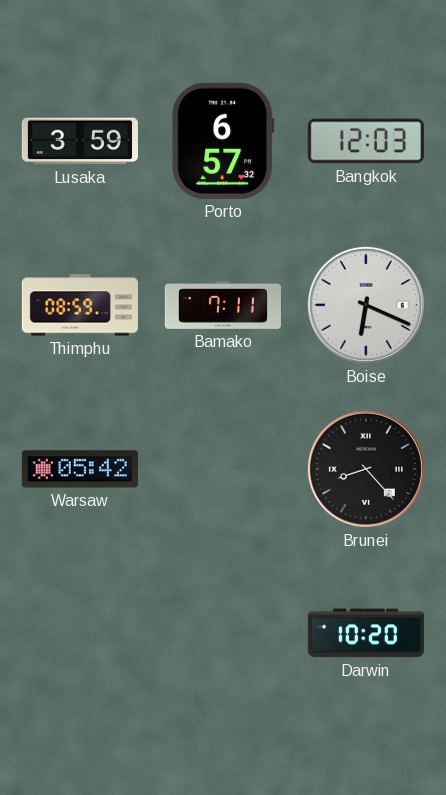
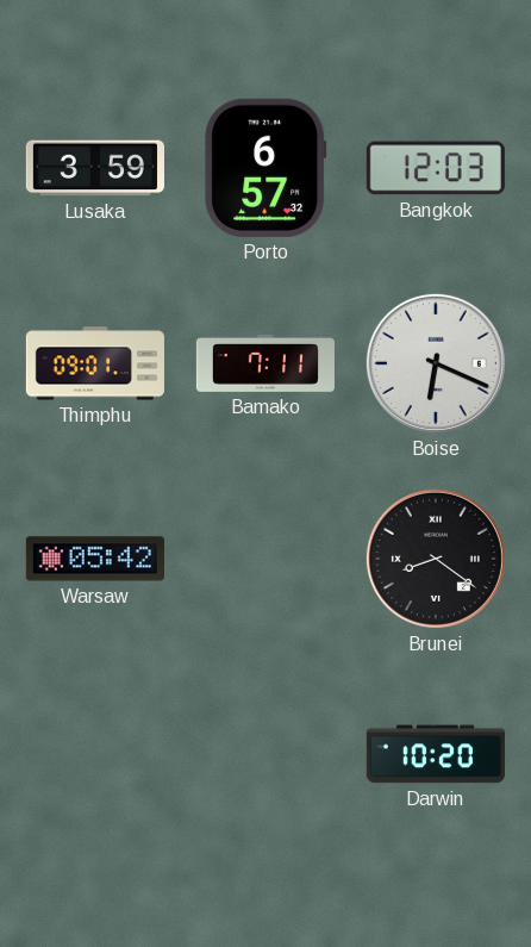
Thimphu: 08:59 -> 09:01
Brunei: 8:23 -> 8:21
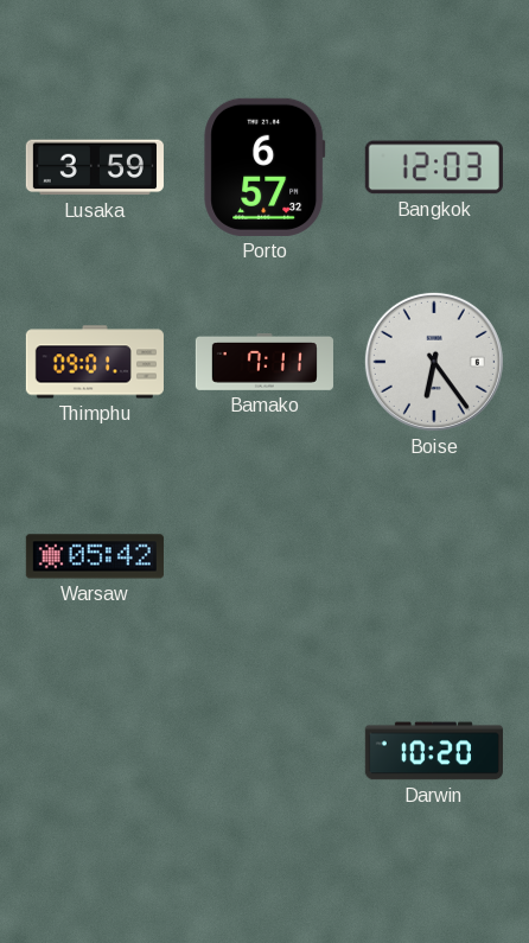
Boise: 6:19 -> 6:24
Brunei: 8:21 -> none
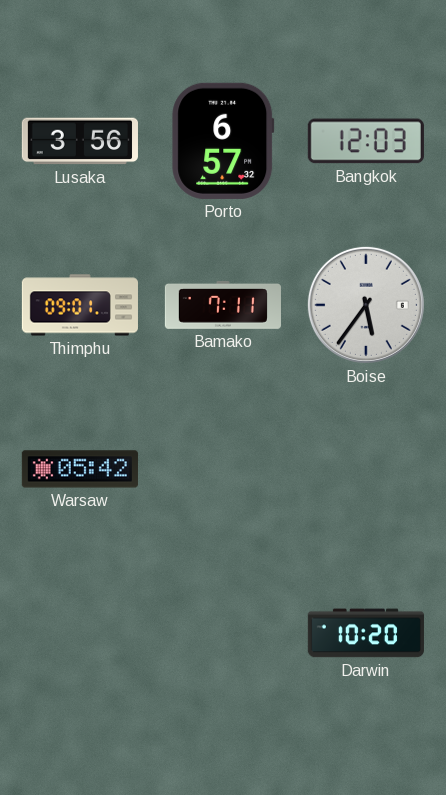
Lusaka: 3:59 -> 3:56
Boise: 6:24 -> 5:36
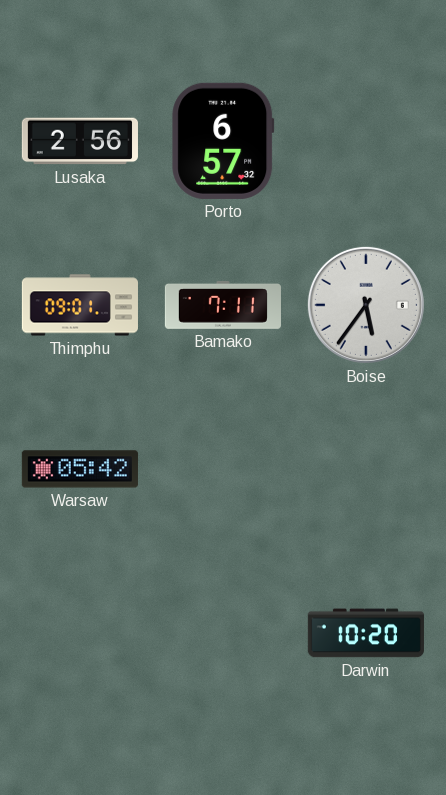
Lusaka: 3:56 -> 2:56
Bangkok: 12:03 -> none
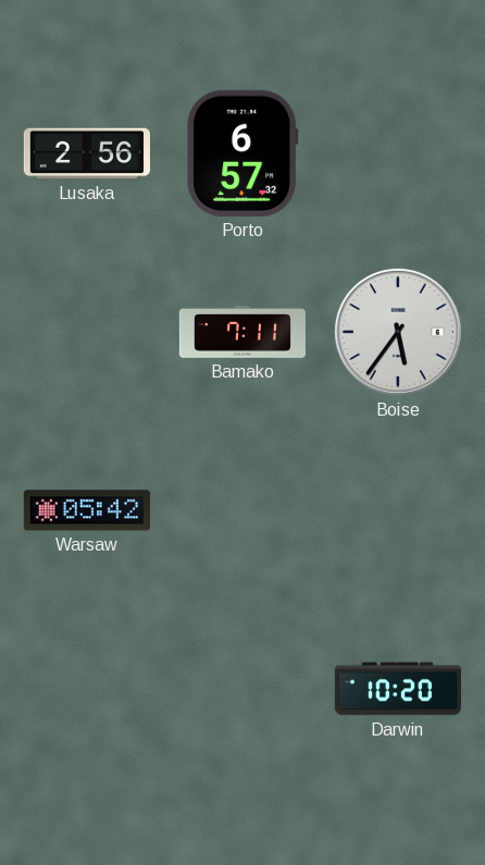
Thimphu: 09:01 -> none
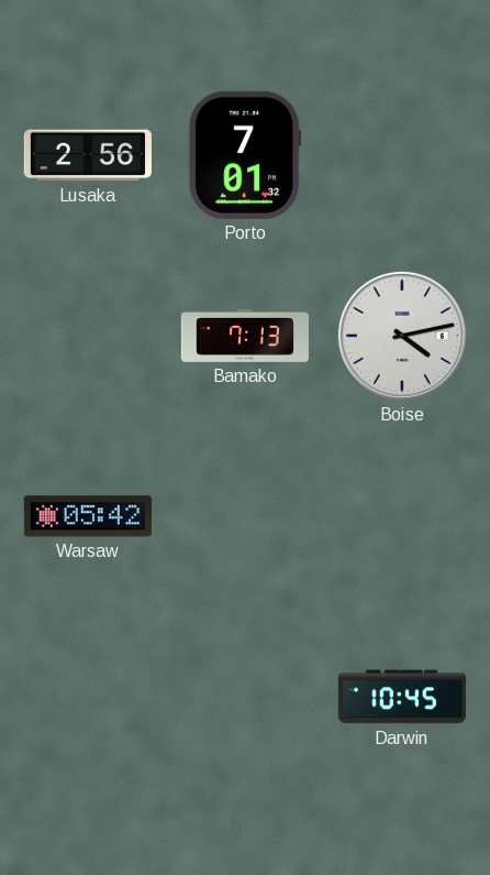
Porto: 6:57 -> 7:01
Bamako: 7:11 -> 7:13
Boise: 5:36 -> 4:13
Darwin: 10:20 -> 10:45
